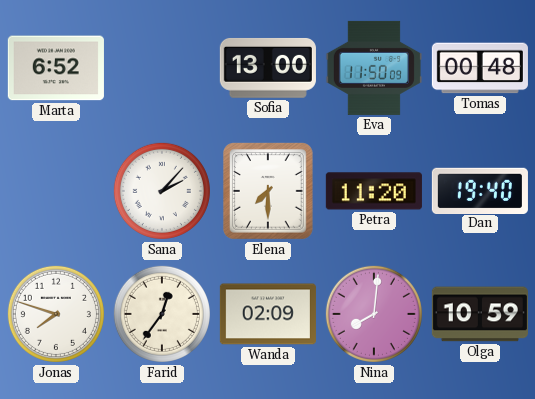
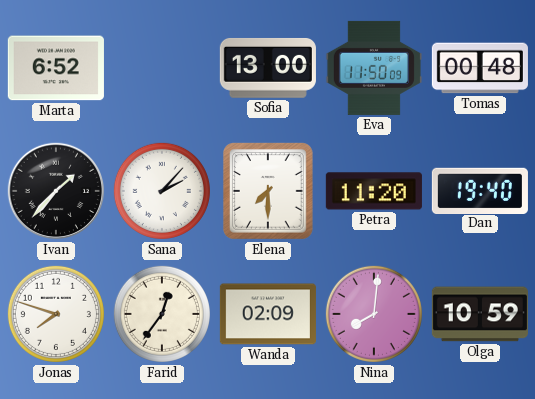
Ivan: none -> 1:37
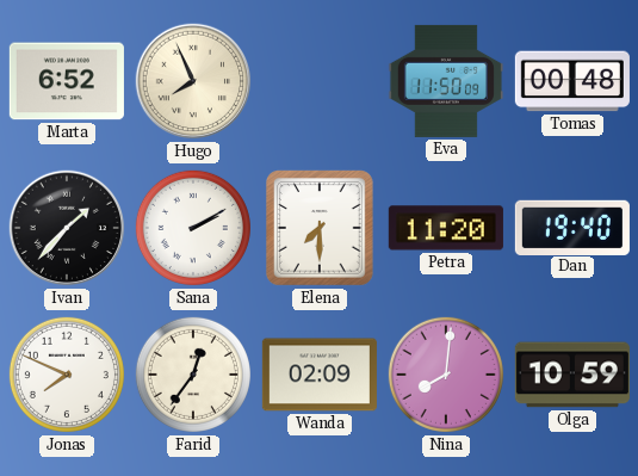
Hugo: none -> 7:56
Sofia: 13:00 -> none
Sana: 2:07 -> 2:10
Jonas: 7:48 -> 7:49
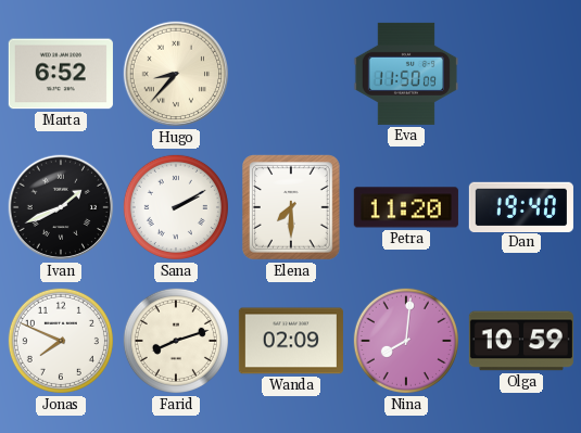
Hugo: 7:56 -> 8:37
Tomas: 00:48 -> none
Ivan: 1:37 -> 1:41
Farid: 12:36 -> 8:12
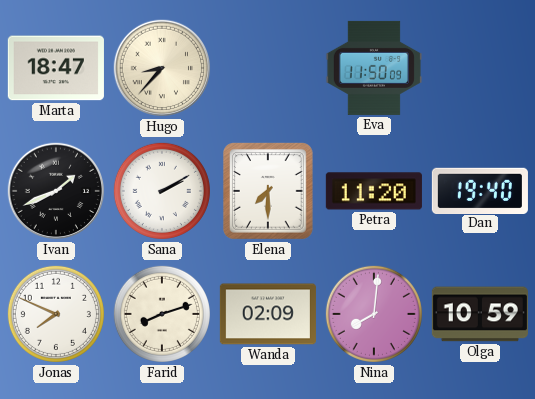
Marta: 6:52 -> 18:47
